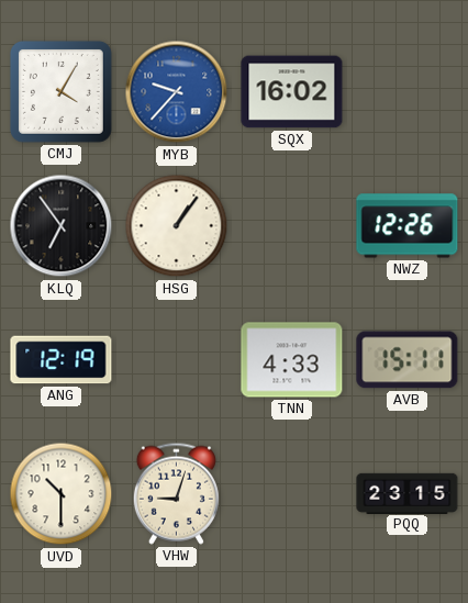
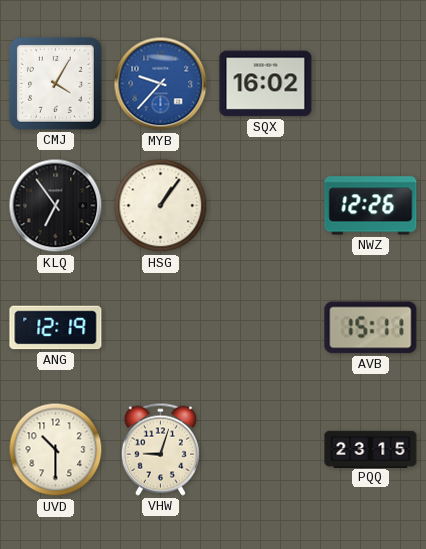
TNN: 4:33 -> none
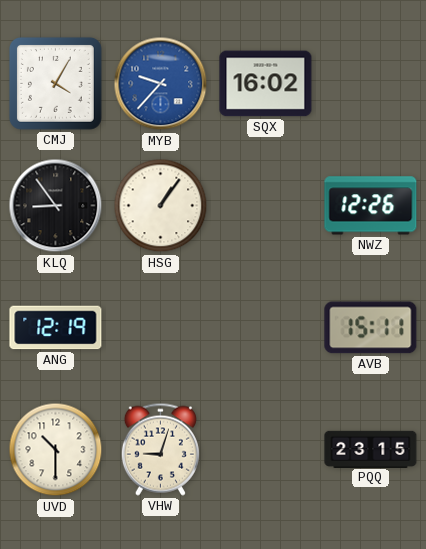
KLQ: 6:54 -> 8:54
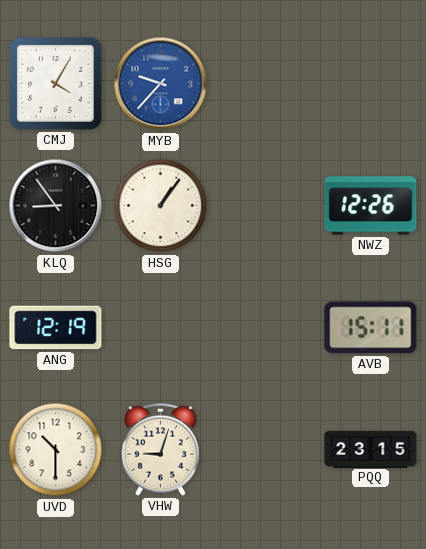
SQX: 16:02 -> none
